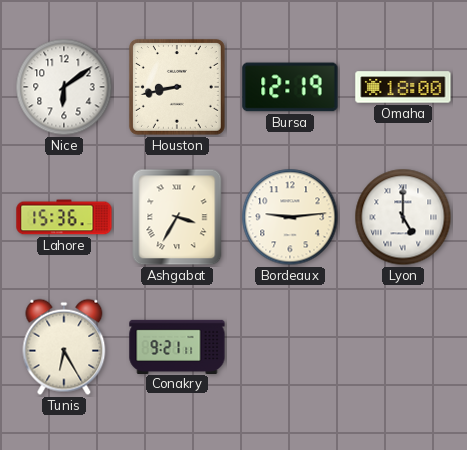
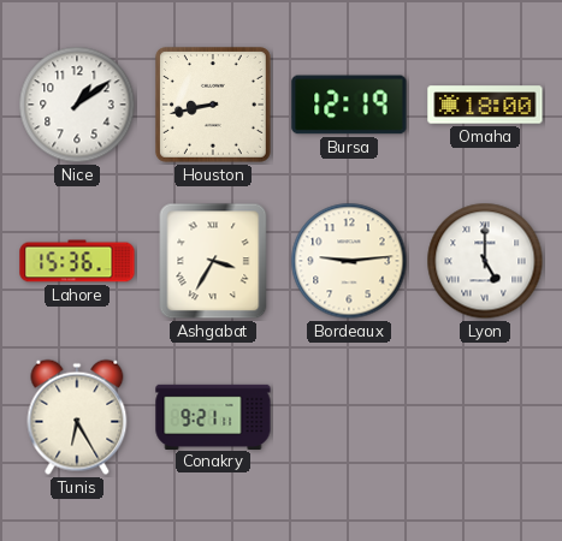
Nice: 6:09 -> 1:09
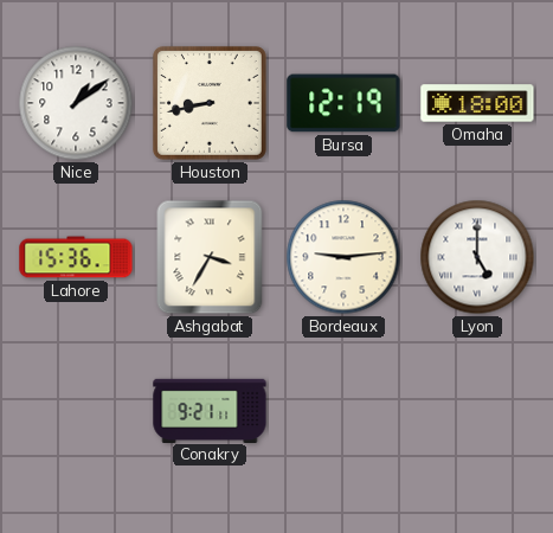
Tunis: 6:25 -> none
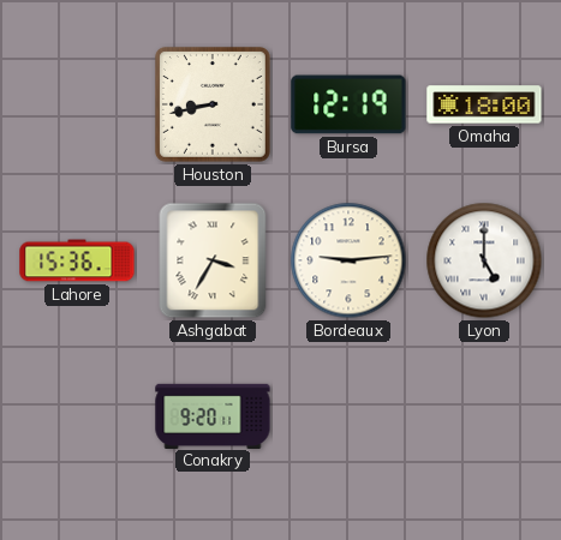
Nice: 1:09 -> none
Conakry: 9:21 -> 9:20
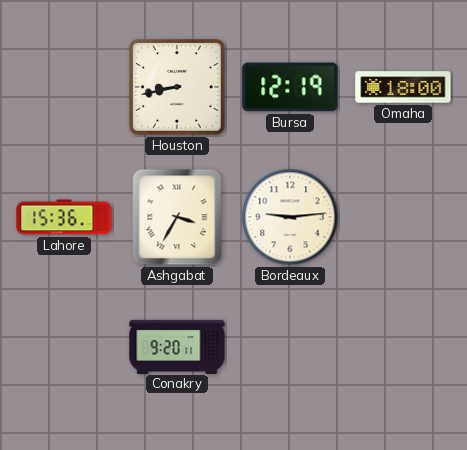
Lyon: 5:00 -> none
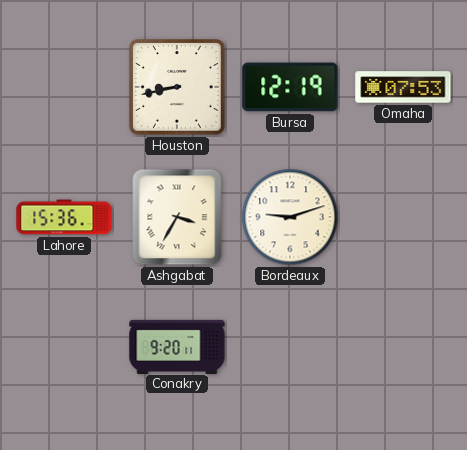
Omaha: 18:00 -> 07:53
Bordeaux: 9:14 -> 9:12
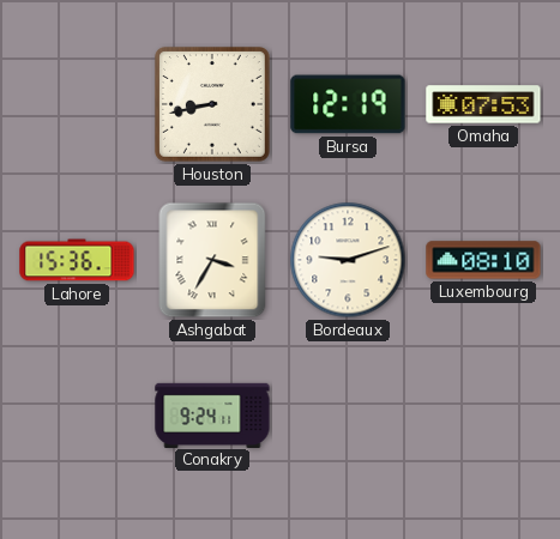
Luxembourg: none -> 08:10
Conakry: 9:20 -> 9:24
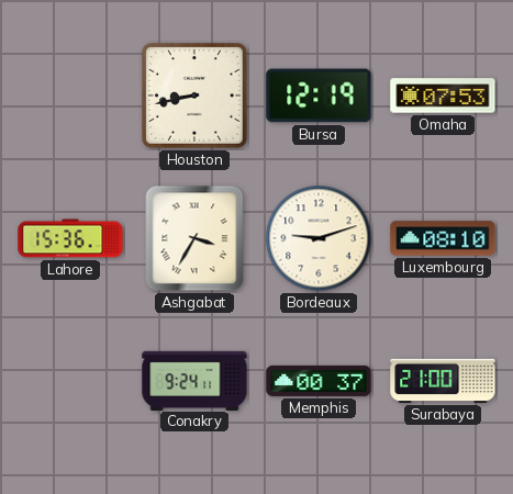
Memphis: none -> 00:37
Surabaya: none -> 21:00
